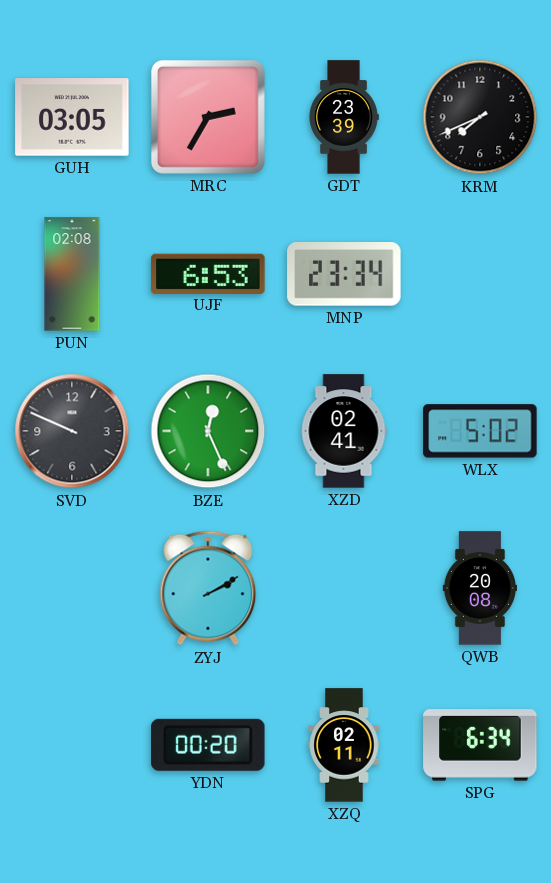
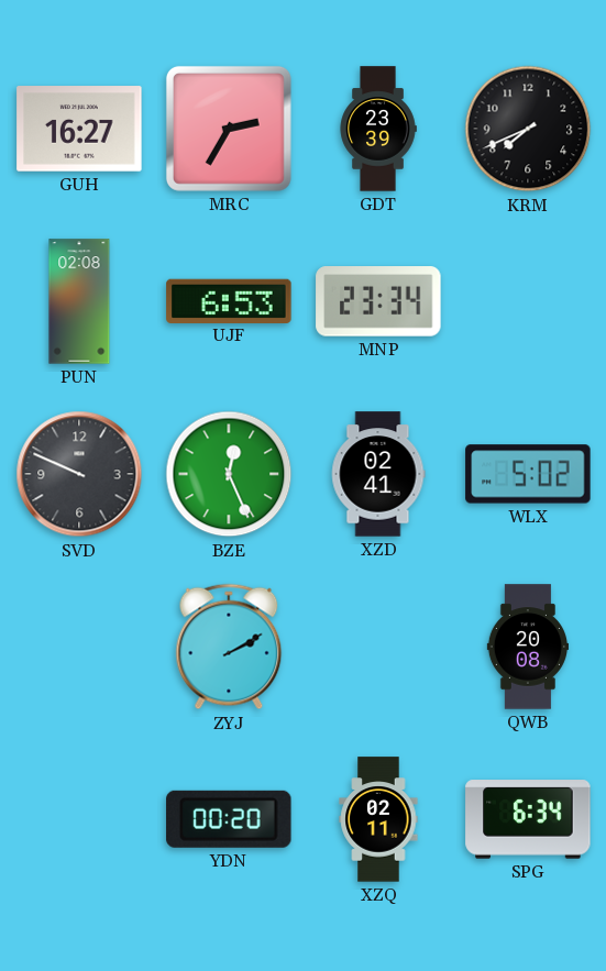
GUH: 03:05 -> 16:27
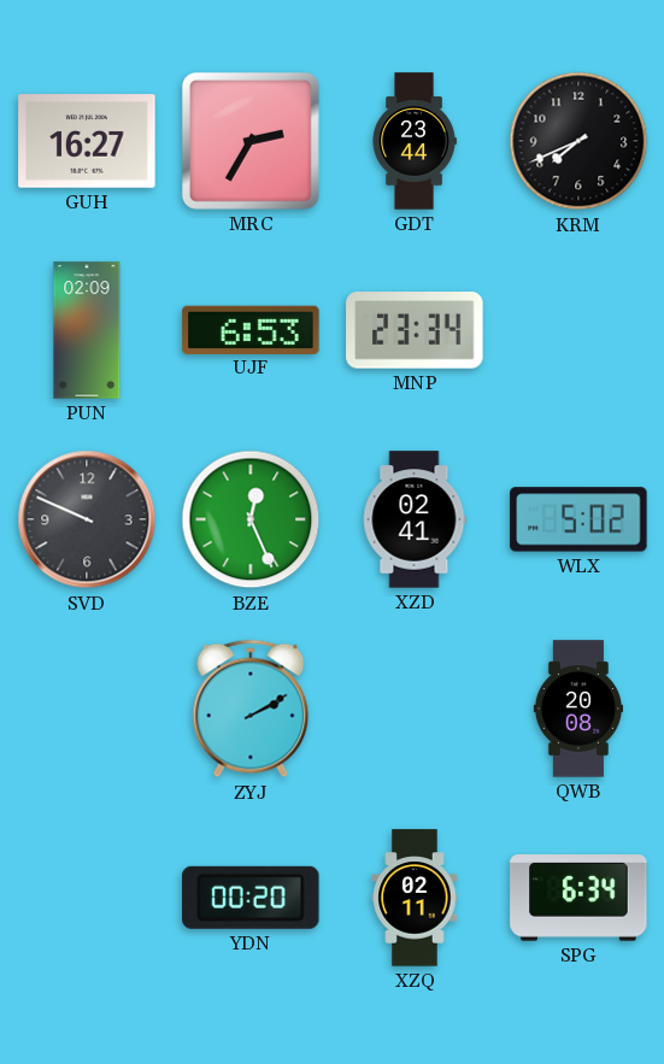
GDT: 23:39 -> 23:44
PUN: 02:08 -> 02:09
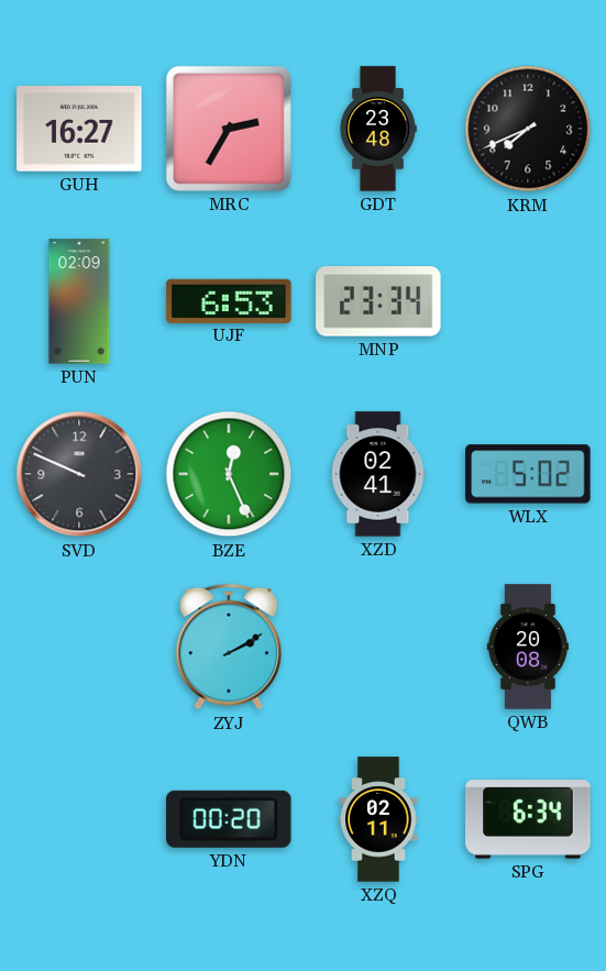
GDT: 23:44 -> 23:48
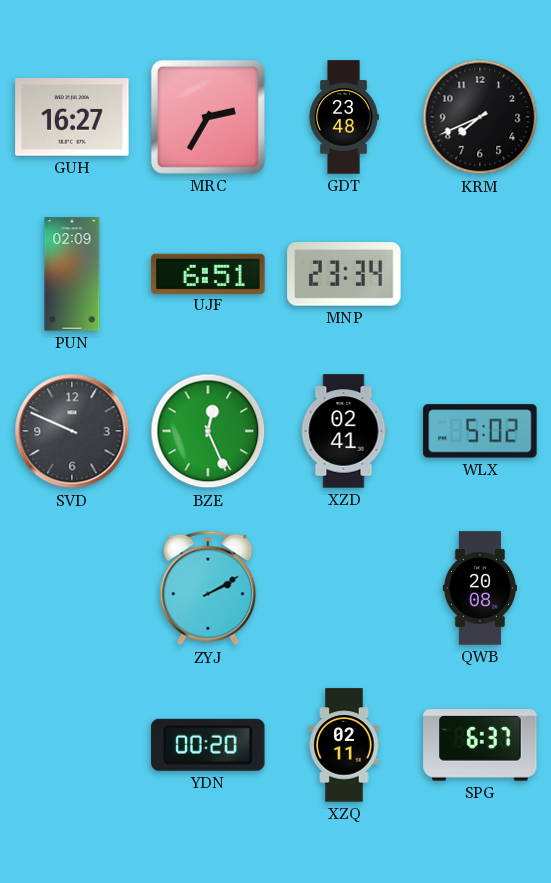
UJF: 6:53 -> 6:51
SPG: 6:34 -> 6:37
